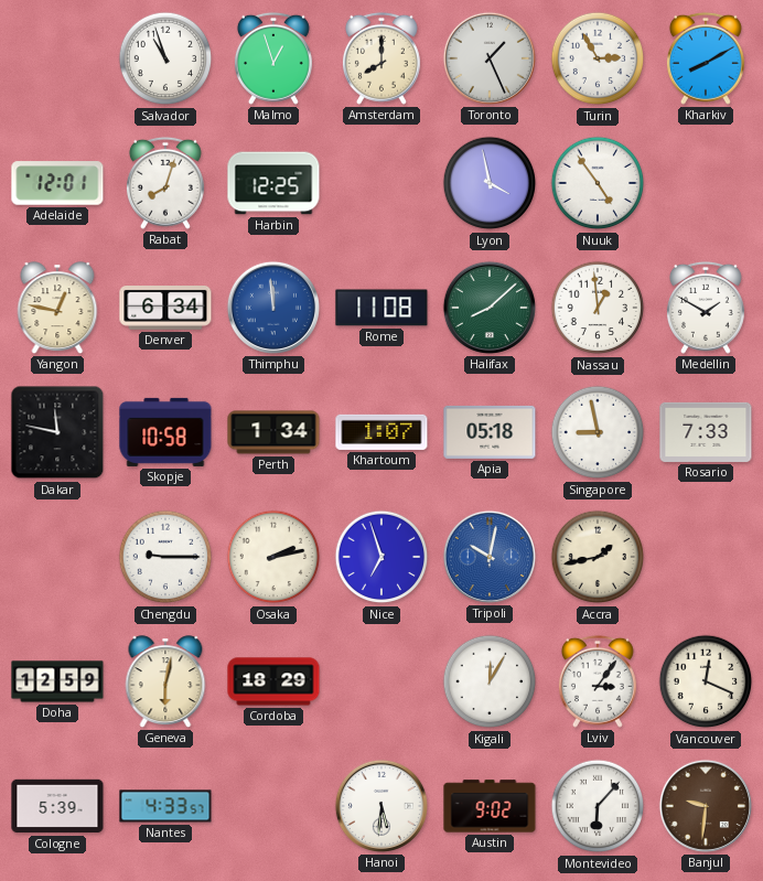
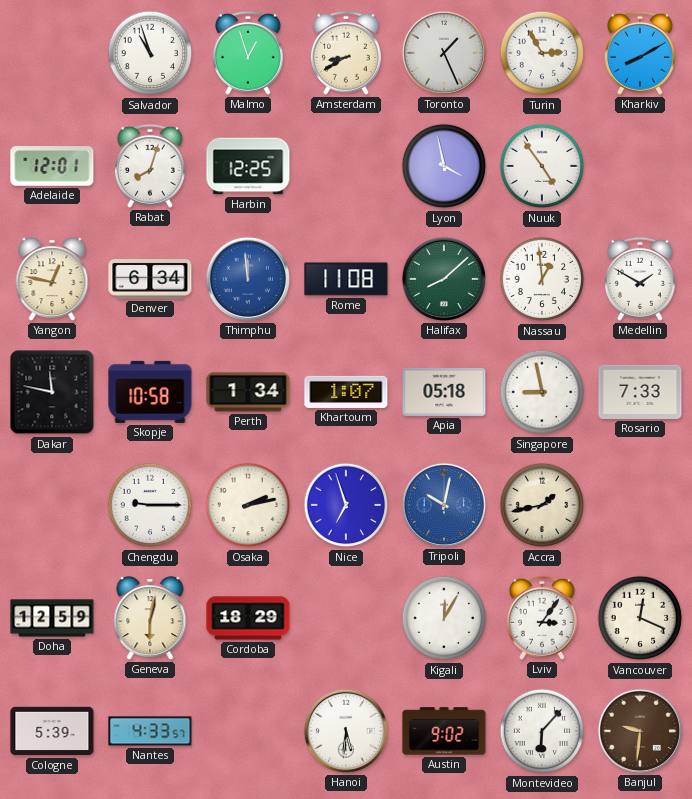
Amsterdam: 8:00 -> 8:40
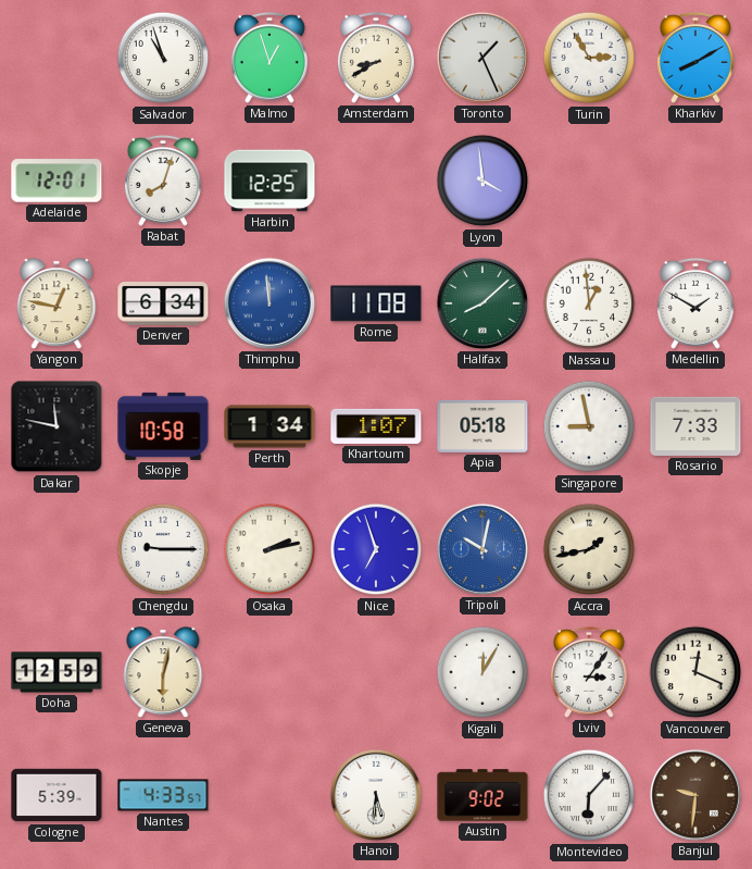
Lyon: 3:58 -> 3:59
Nuuk: 4:54 -> none
Cordoba: 18:29 -> none
